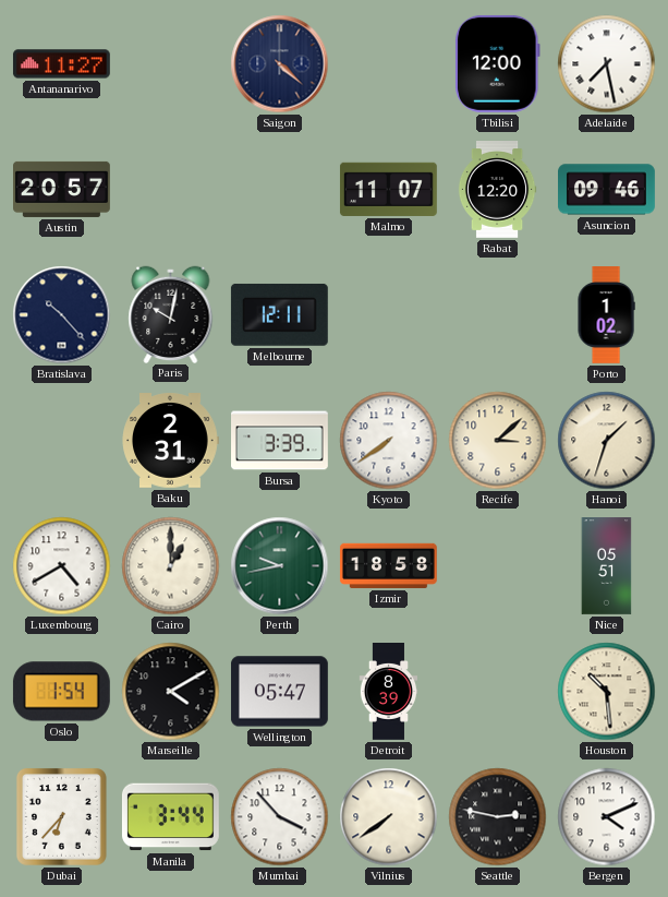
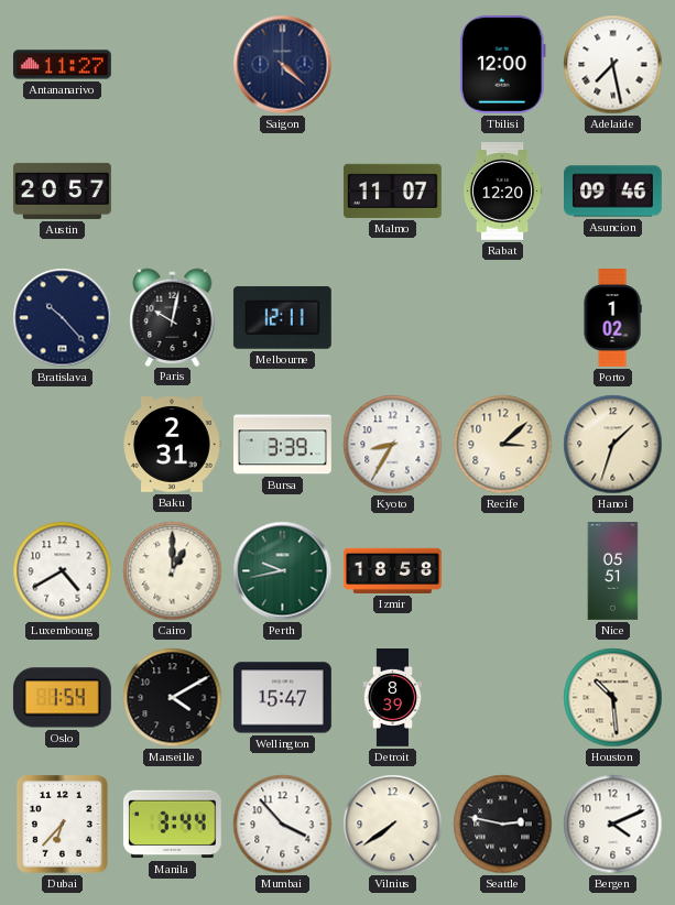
Kyoto: 7:39 -> 8:35
Wellington: 05:47 -> 15:47
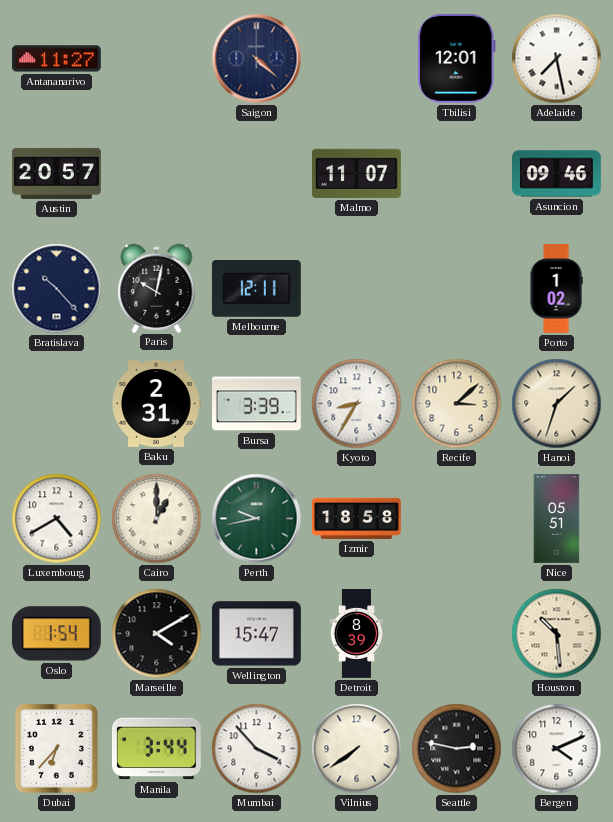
Tbilisi: 12:00 -> 12:01
Rabat: 12:20 -> none
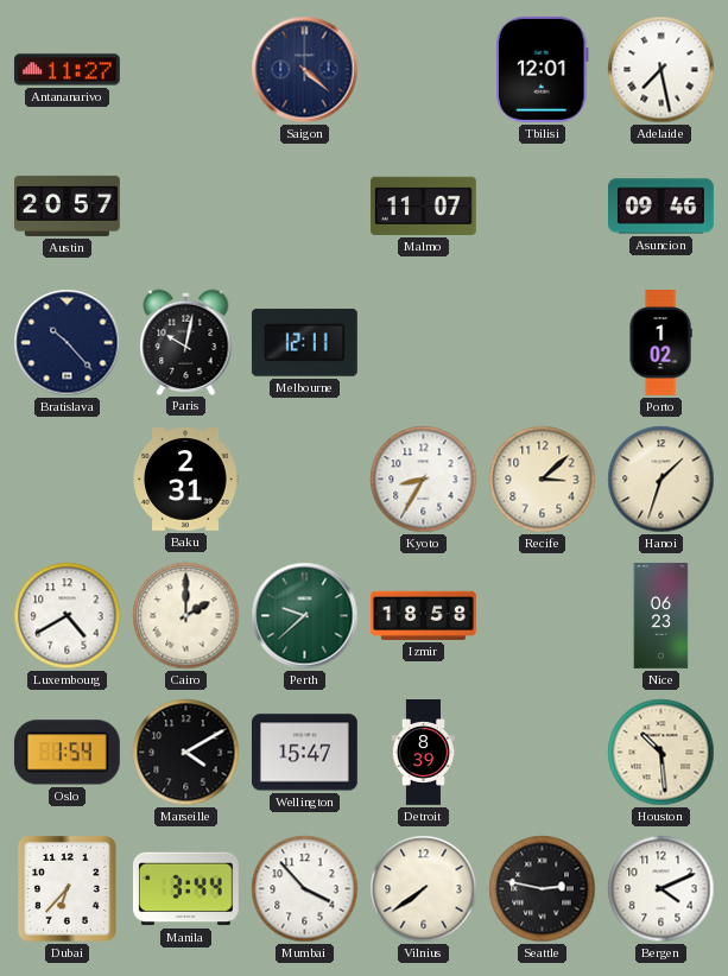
Bursa: 3:39 -> none
Cairo: 1:00 -> 2:00
Perth: 9:43 -> 9:38
Nice: 05:51 -> 06:23
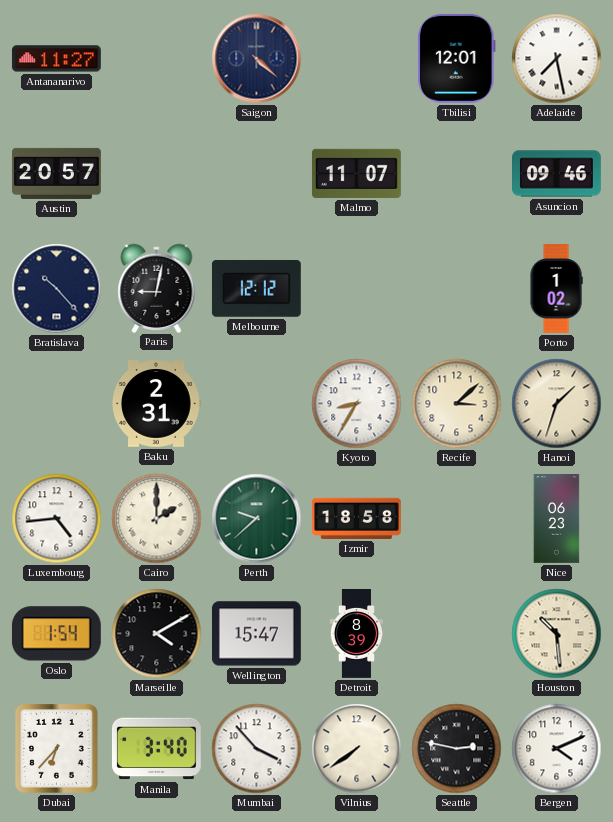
Paris: 10:02 -> 9:02
Melbourne: 12:11 -> 12:12
Luxembourg: 4:40 -> 4:44
Manila: 3:44 -> 3:40
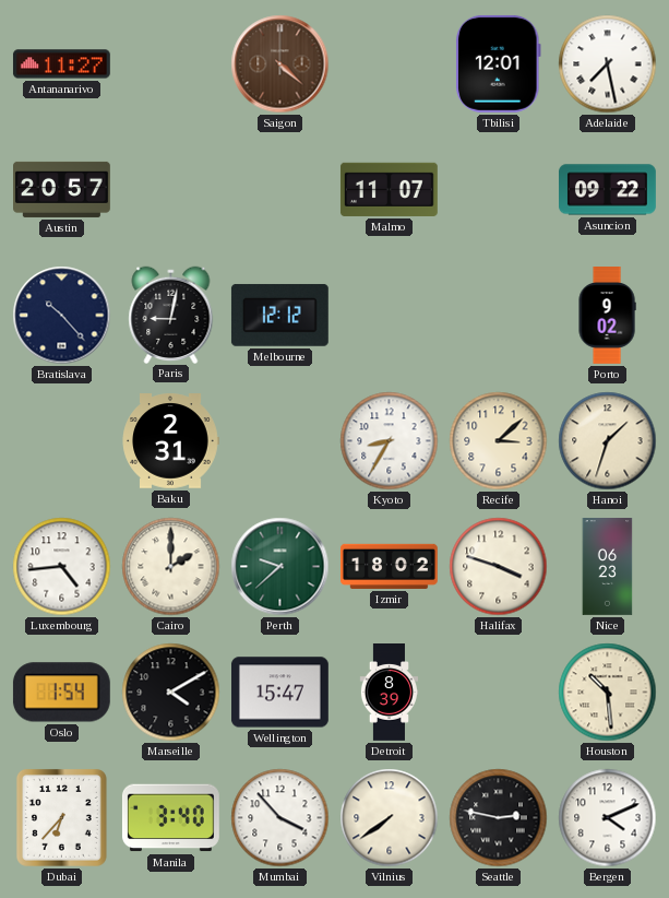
Saigon dial: navy -> brown
Asuncion: 09:46 -> 09:22
Porto: 1:02 -> 9:02
Izmir: 18:58 -> 18:02
Halifax: none -> 3:48
